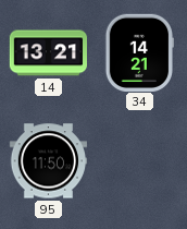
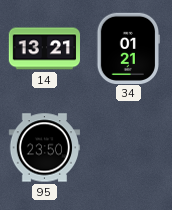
34: 14:21 -> 01:21
95: 11:50 -> 23:50
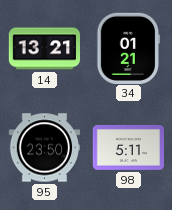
98: none -> 5:11
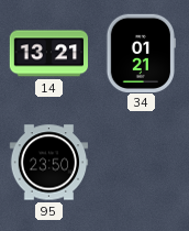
98: 5:11 -> none
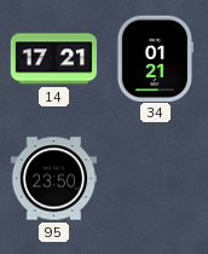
14: 13:21 -> 17:21
